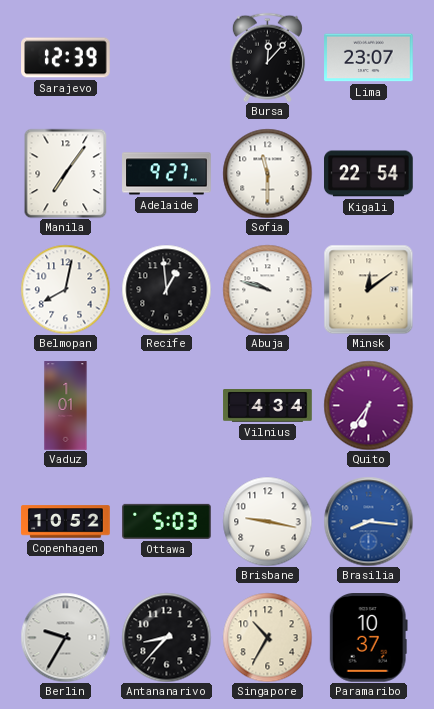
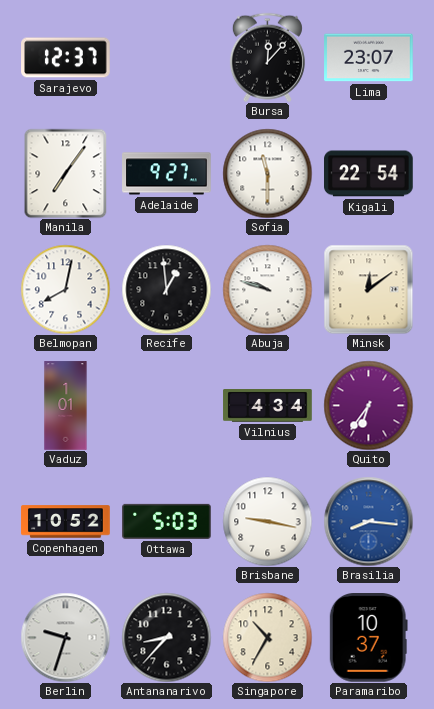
Sarajevo: 12:39 -> 12:37
Berlin: 9:35 -> 9:33
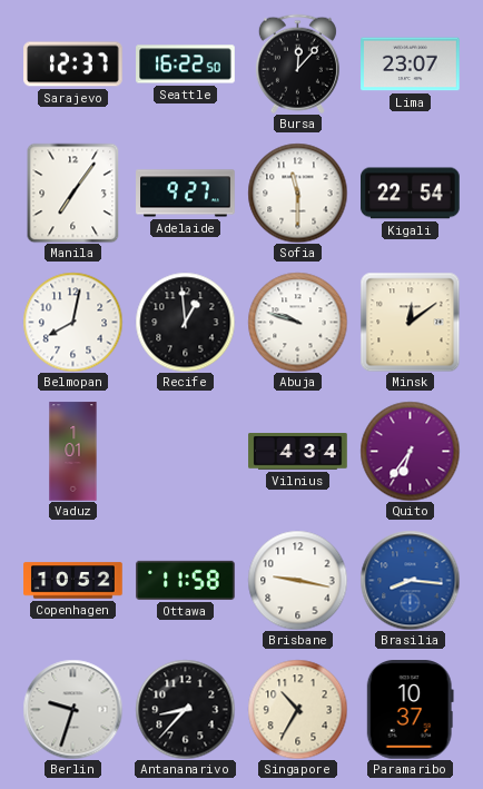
Seattle: none -> 16:22
Ottawa: 5:03 -> 11:58
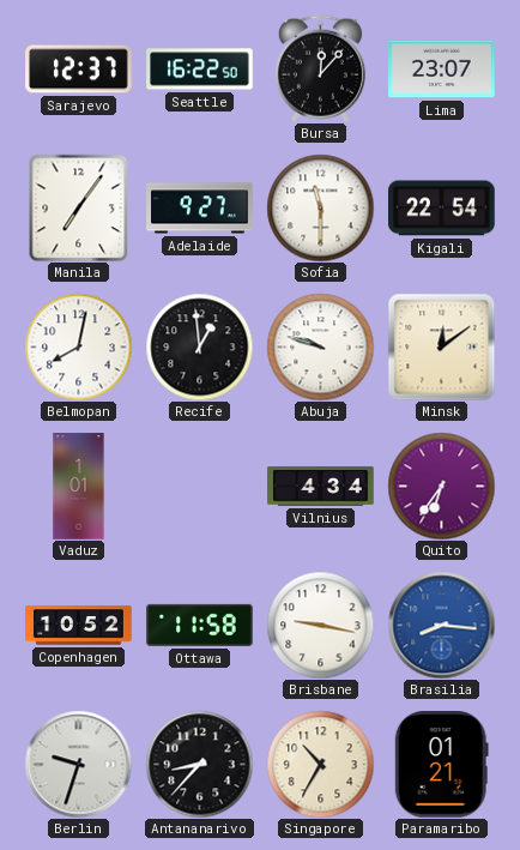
Paramaribo: 10:37 -> 01:21
